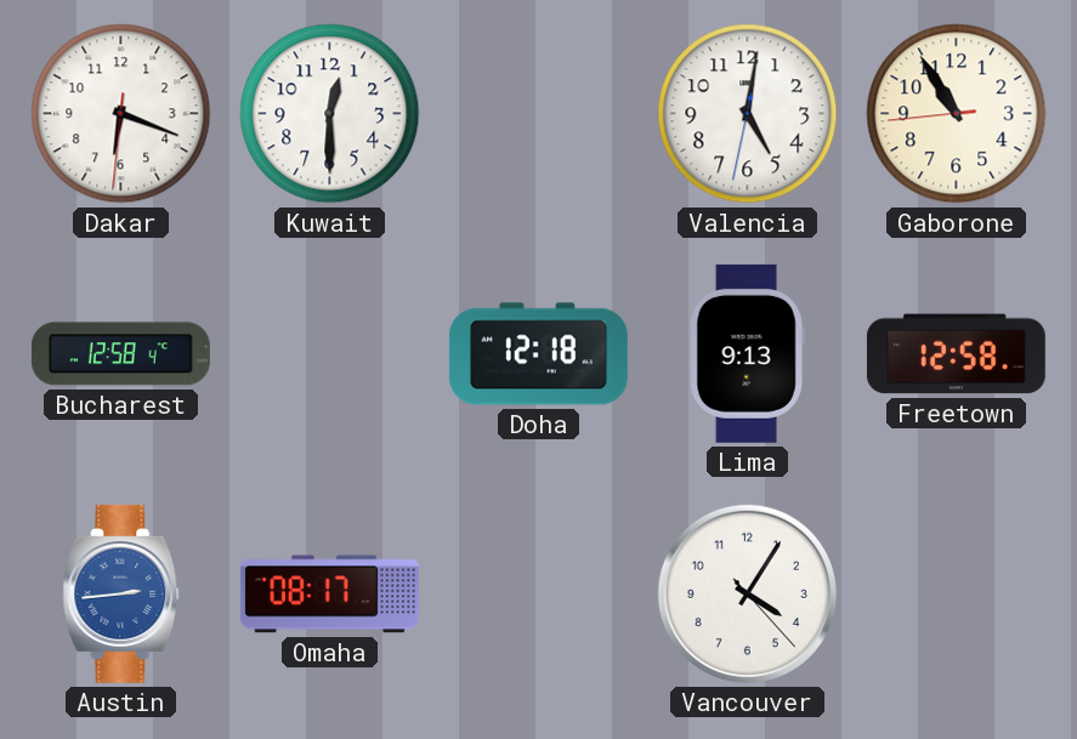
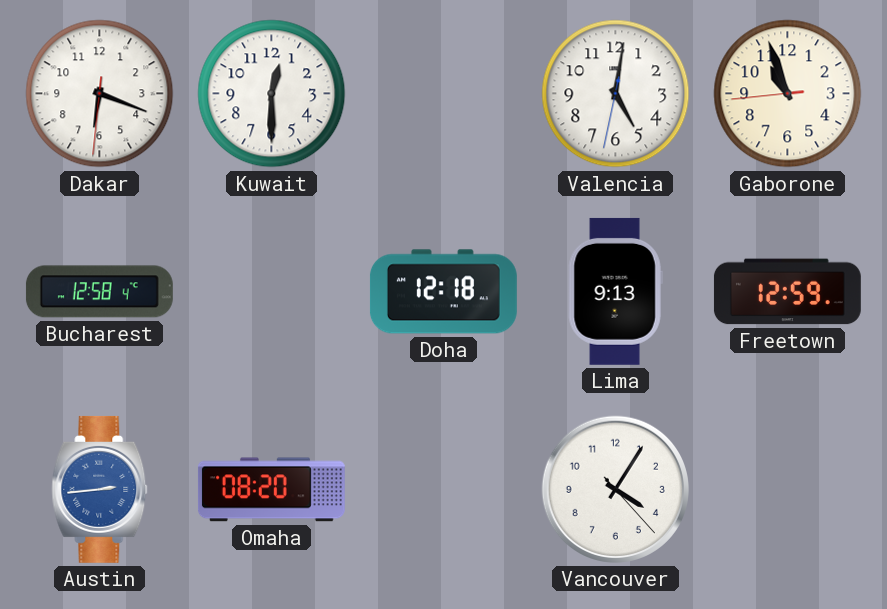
Gaborone: 10:54 -> 10:56
Freetown: 12:58 -> 12:59
Omaha: 08:17 -> 08:20
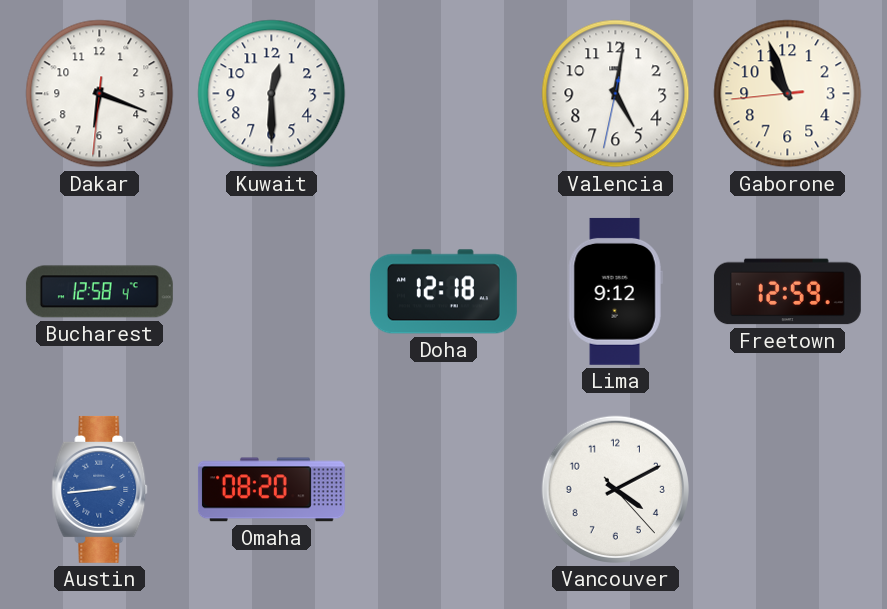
Lima: 9:13 -> 9:12
Vancouver: 4:05 -> 4:10
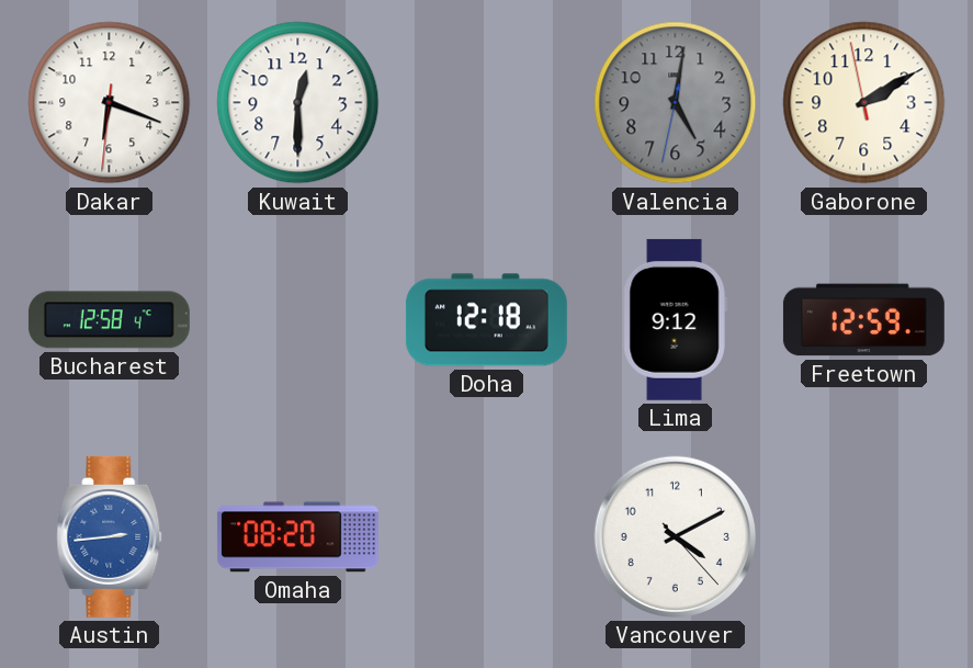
Valencia dial: white -> grey
Gaborone: 10:56 -> 2:09
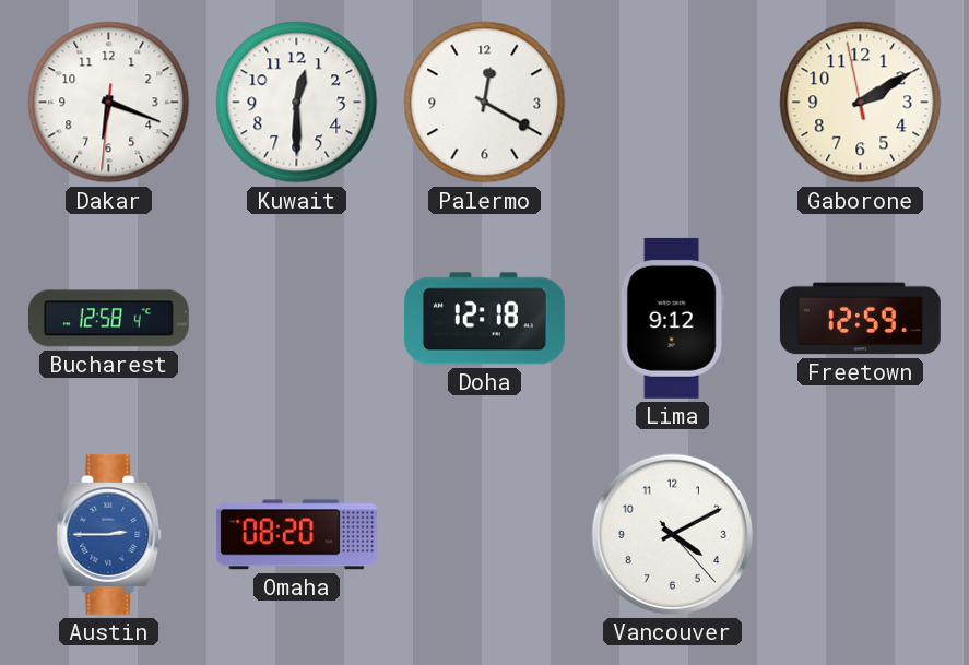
Palermo: none -> 12:20
Valencia: 5:01 -> none
Austin: 2:44 -> 2:45
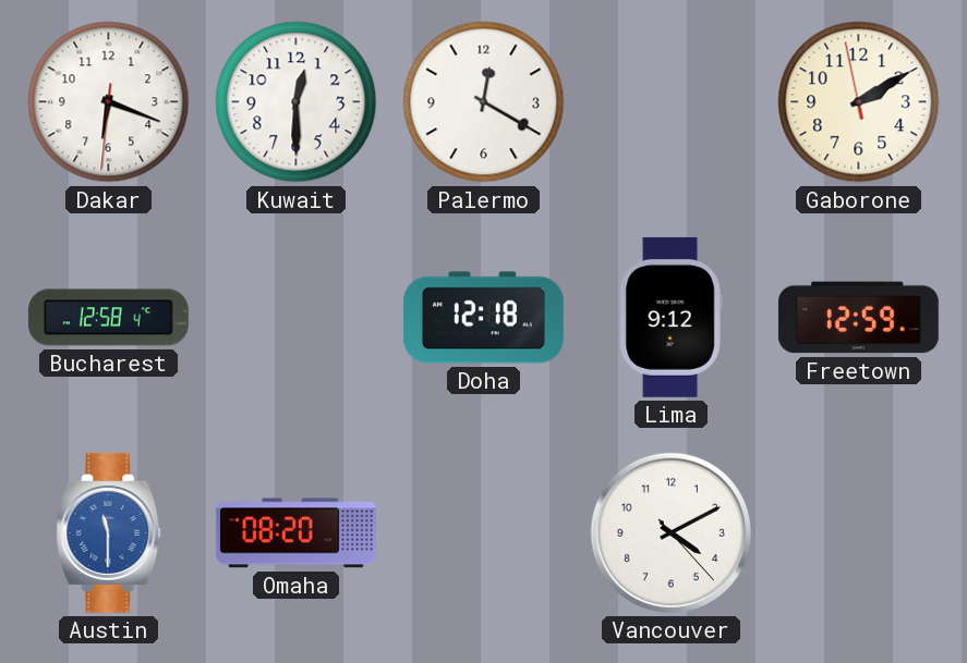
Austin: 2:45 -> 11:30
